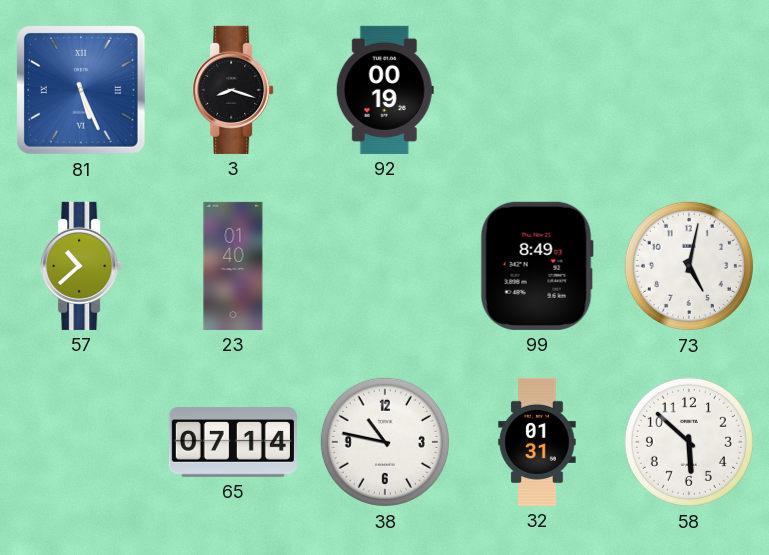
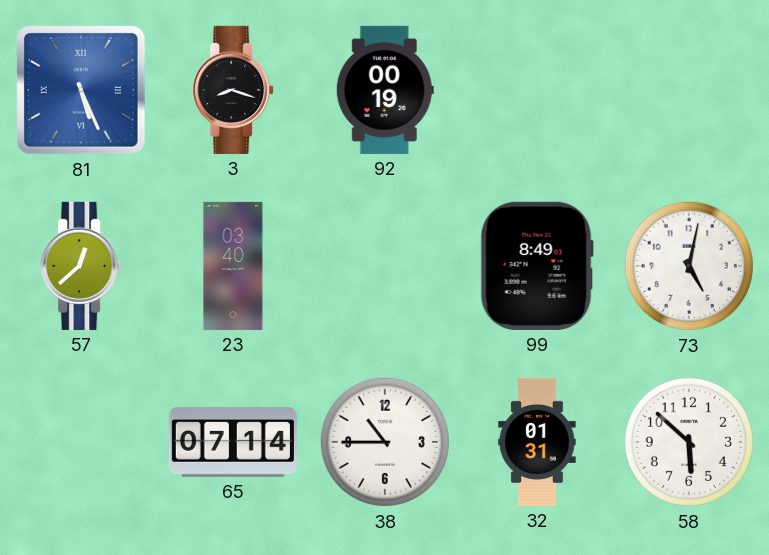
57: 10:38 -> 12:38
23: 01:40 -> 03:40
38: 10:47 -> 10:45
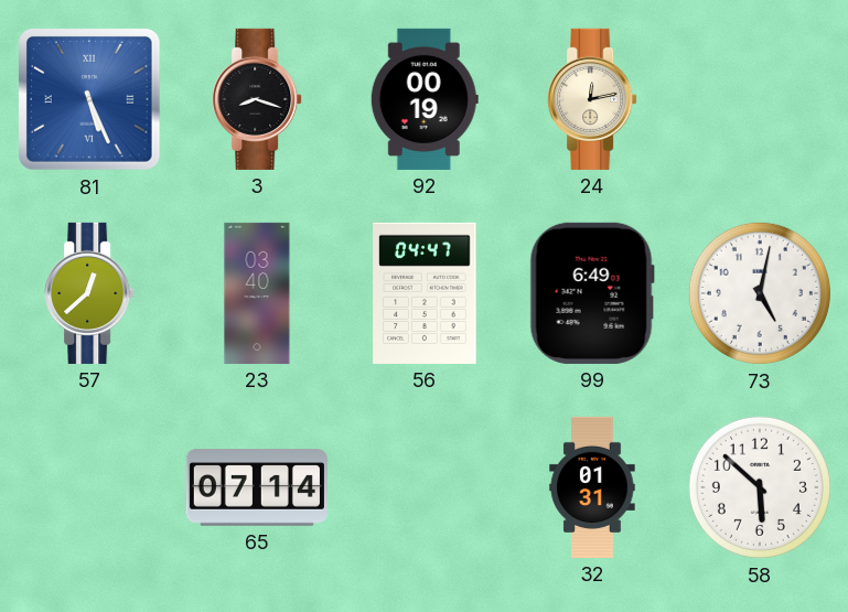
24: none -> 12:13
56: none -> 04:47
99: 8:49 -> 6:49
38: 10:45 -> none
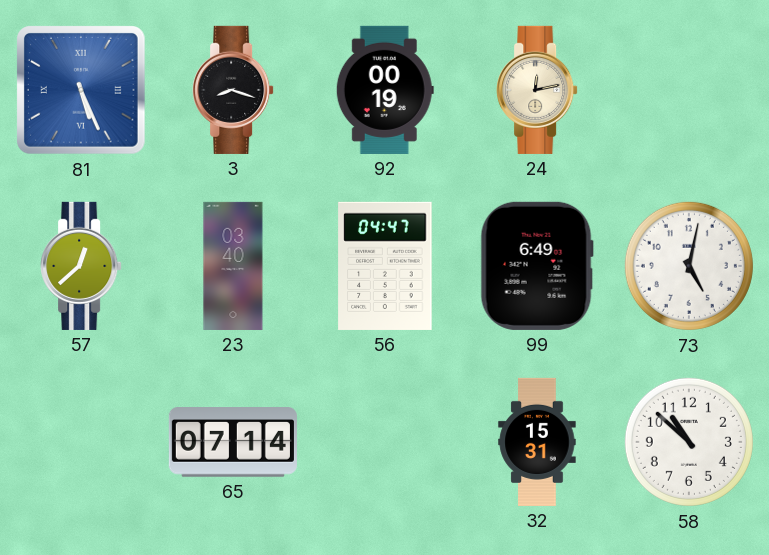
32: 01:31 -> 15:31
58: 5:52 -> 10:52
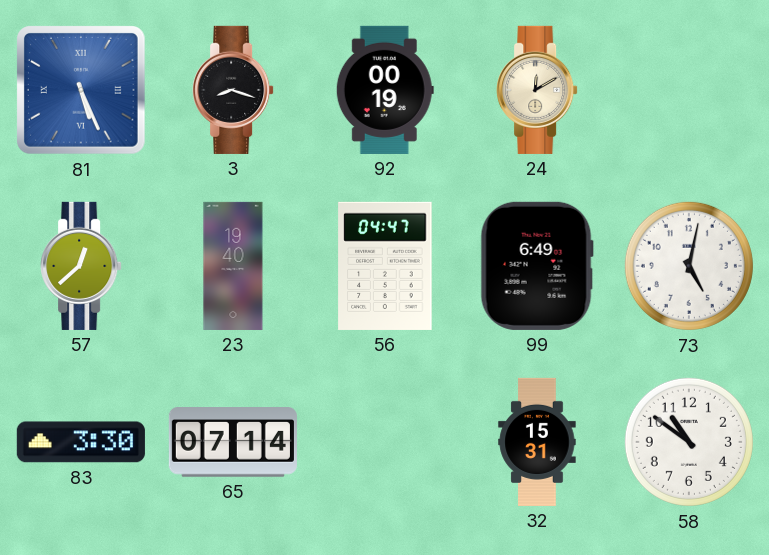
24: 12:13 -> 12:10
23: 03:40 -> 19:40
83: none -> 3:30
58: 10:52 -> 10:51
